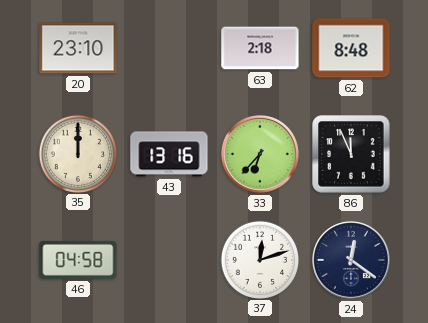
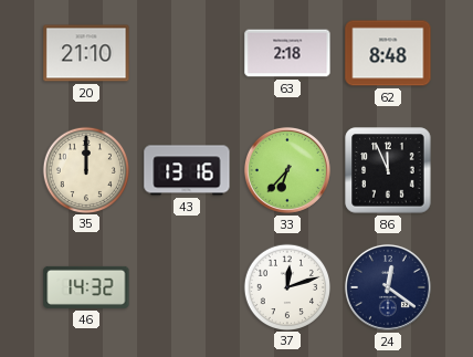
20: 23:10 -> 21:10
46: 04:58 -> 14:32
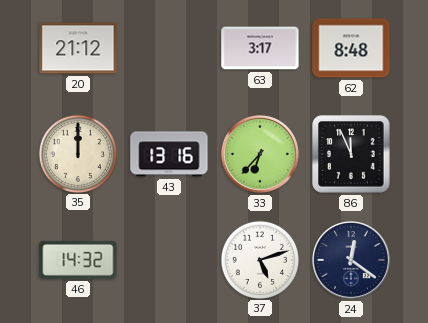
20: 21:10 -> 21:12
63: 2:18 -> 3:17
37: 12:12 -> 5:12
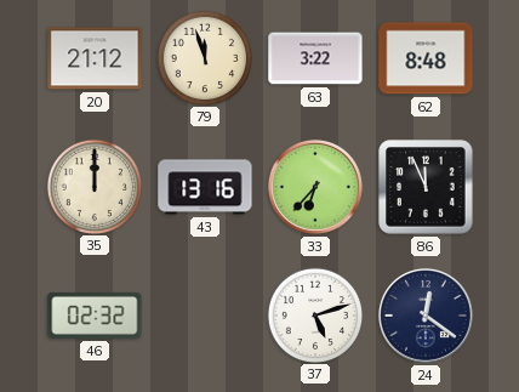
79: none -> 11:57
63: 3:17 -> 3:22
46: 14:32 -> 02:32
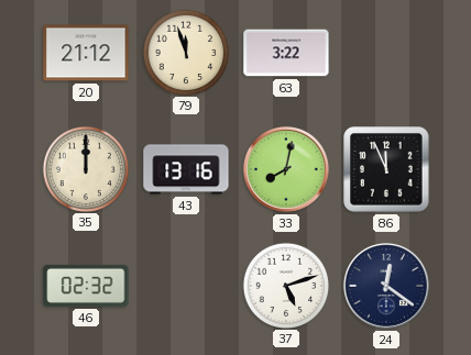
62: 8:48 -> none
33: 6:37 -> 8:02
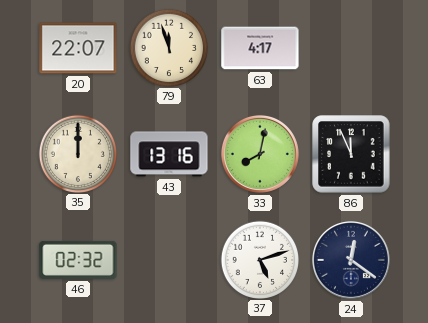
20: 21:12 -> 22:07
63: 3:22 -> 4:17
